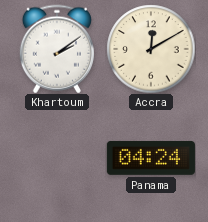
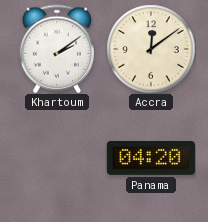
Accra: 12:10 -> 12:09
Panama: 04:24 -> 04:20
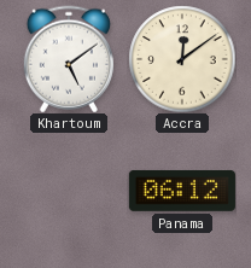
Khartoum: 2:09 -> 5:09
Panama: 04:20 -> 06:12
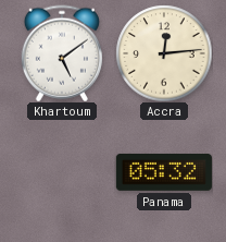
Accra: 12:09 -> 12:14
Panama: 06:12 -> 05:32
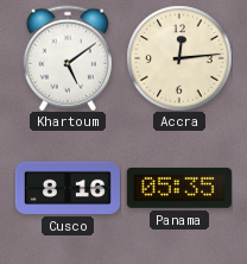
Cusco: none -> 8:16
Panama: 05:32 -> 05:35
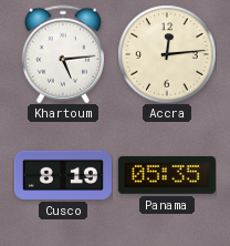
Khartoum: 5:09 -> 5:14
Cusco: 8:16 -> 8:19
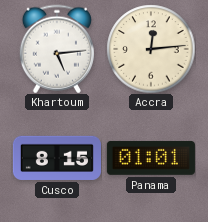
Cusco: 8:19 -> 8:15
Panama: 05:35 -> 01:01
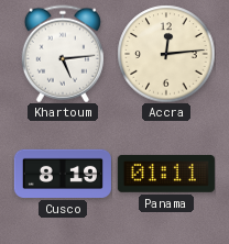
Cusco: 8:15 -> 8:19
Panama: 01:01 -> 01:11
